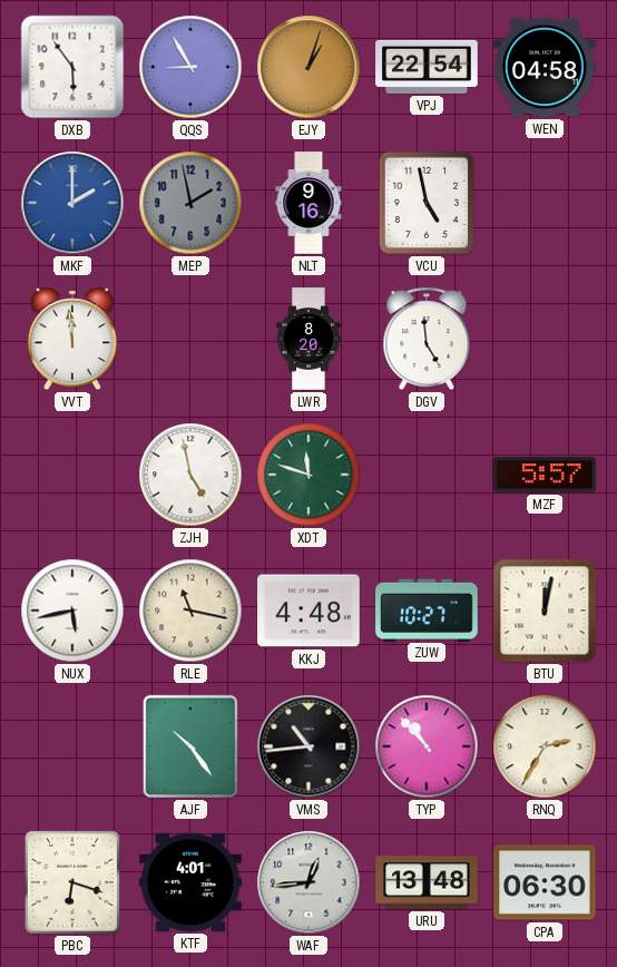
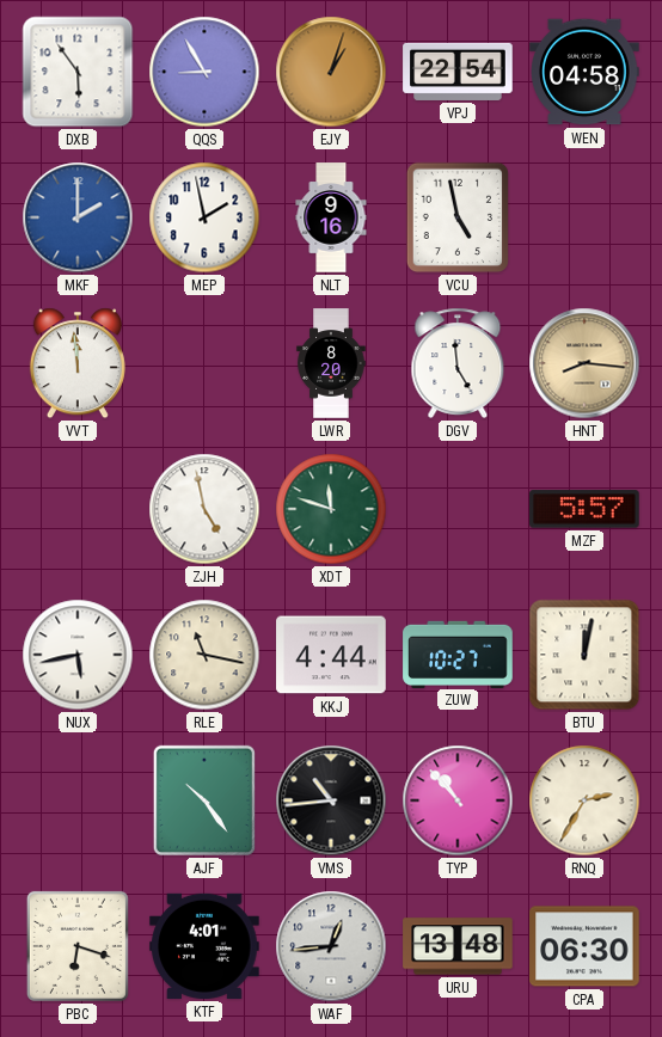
MEP dial: grey -> white
HNT: none -> 8:16
KKJ: 4:48 -> 4:44
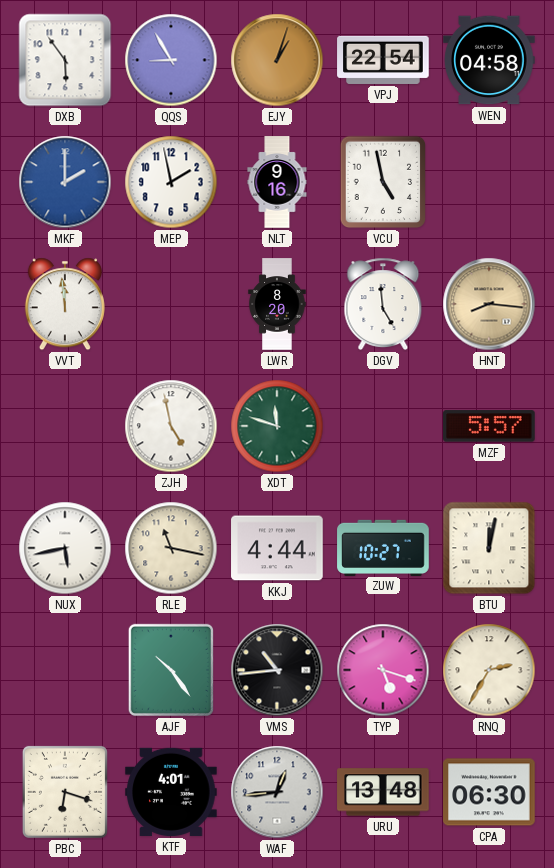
TYP: 10:53 -> 5:18
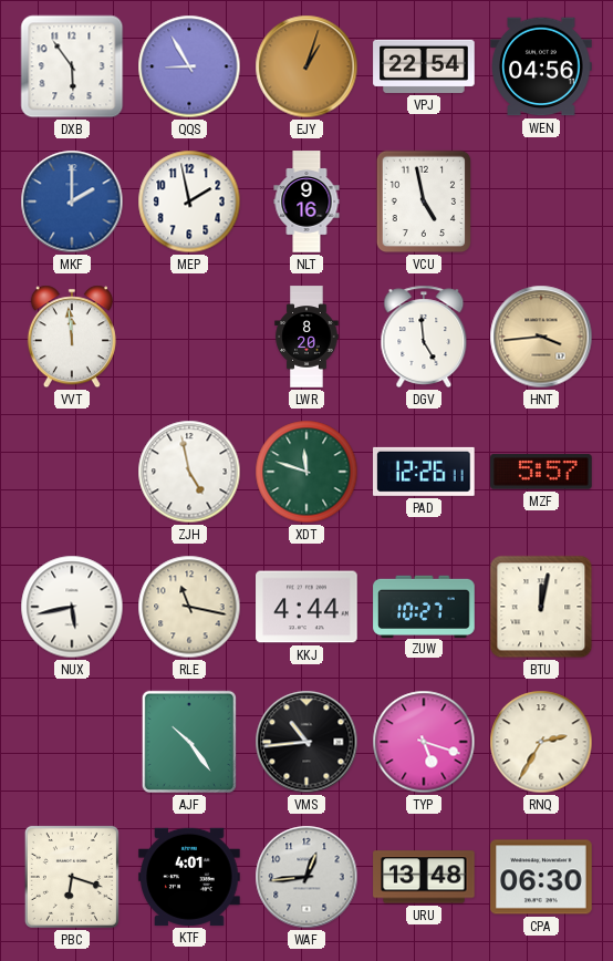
WEN: 04:58 -> 04:56
HNT: 8:16 -> 3:44
PAD: none -> 12:26
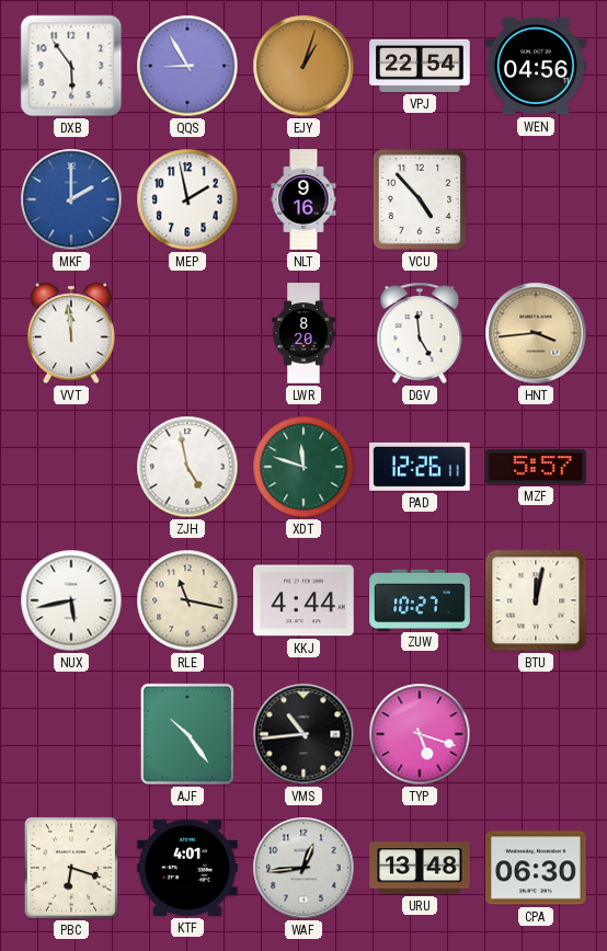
VCU: 4:58 -> 4:53
RNQ: 2:35 -> none
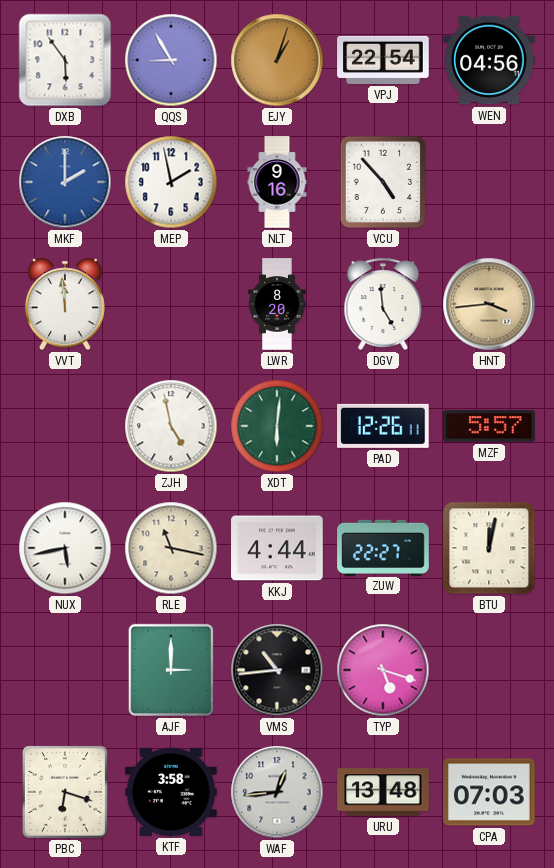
XDT: 11:48 -> 6:01
ZUW: 10:27 -> 22:27
AJF: 10:24 -> 3:00
KTF: 4:01 -> 3:58
CPA: 06:30 -> 07:03
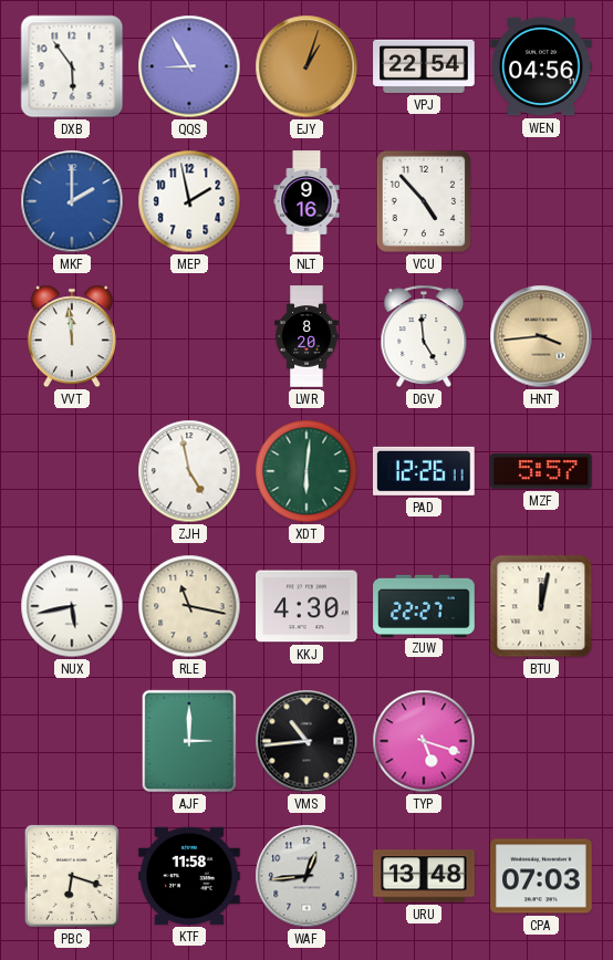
KKJ: 4:44 -> 4:30
KTF: 3:58 -> 11:58
